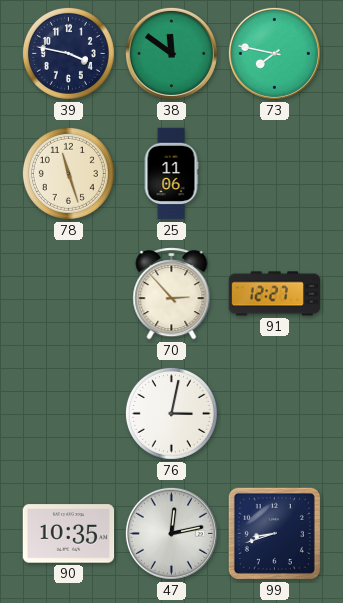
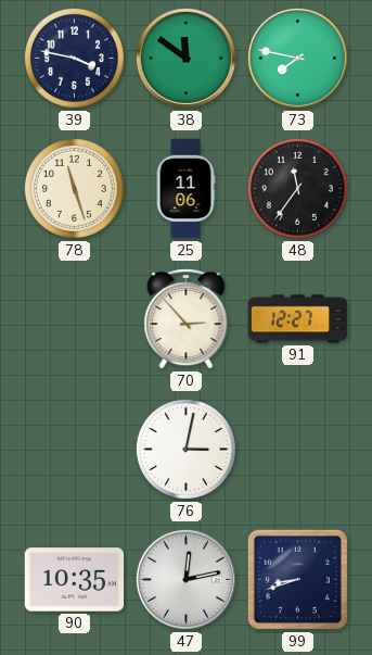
48: none -> 11:36
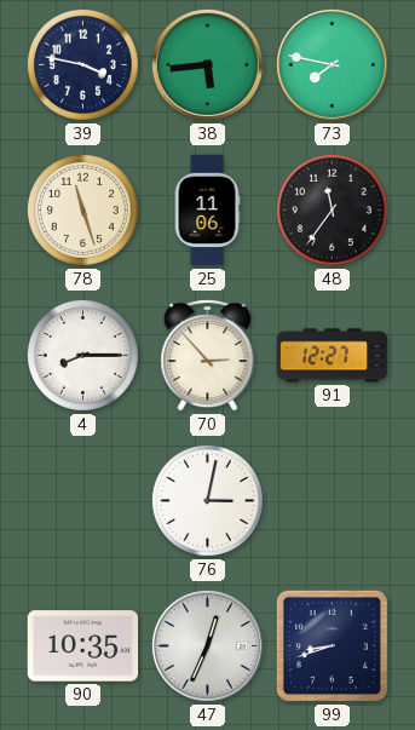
38: 11:51 -> 5:44
4: none -> 8:15
47: 12:13 -> 12:34
